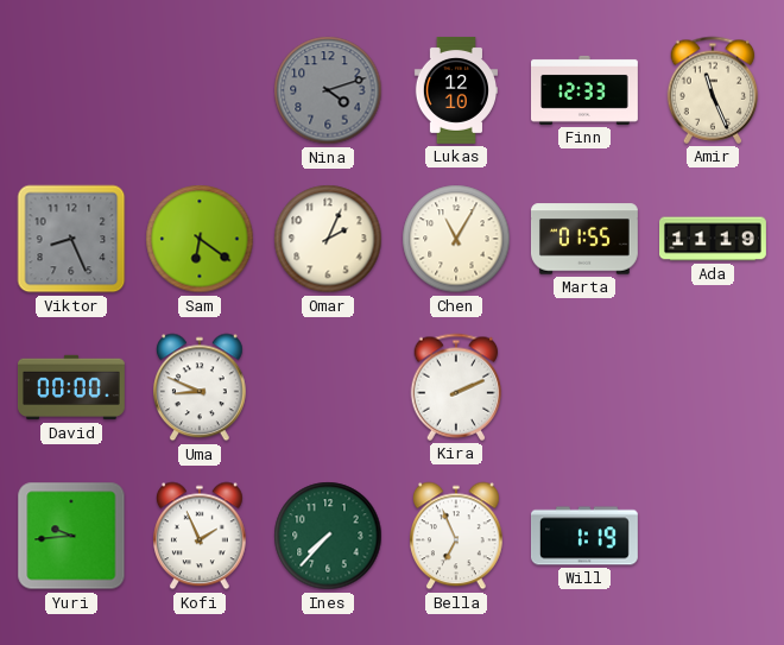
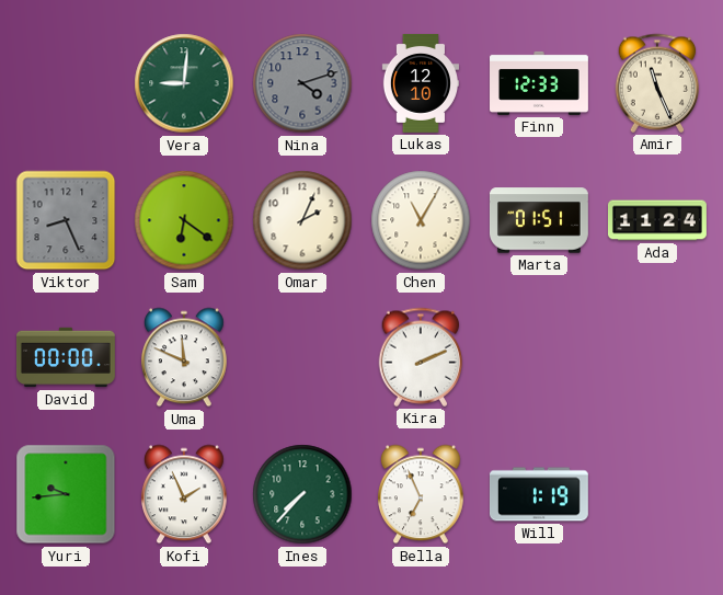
Vera: none -> 9:01
Marta: 01:55 -> 01:51
Ada: 11:19 -> 11:24
Uma: 8:49 -> 11:49
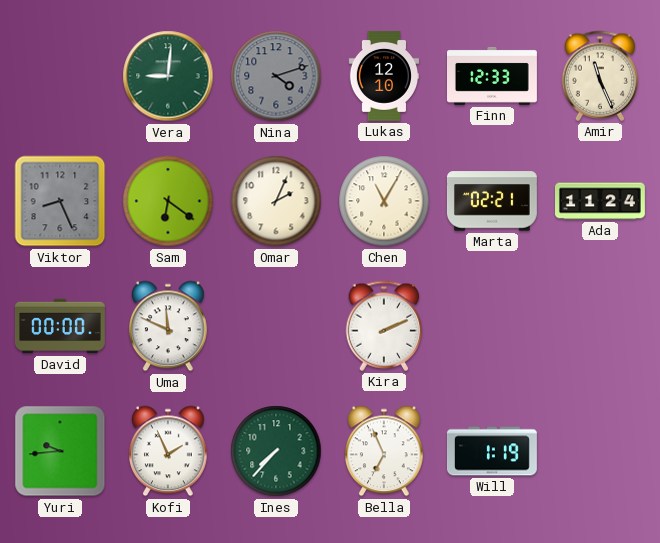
Marta: 01:51 -> 02:21
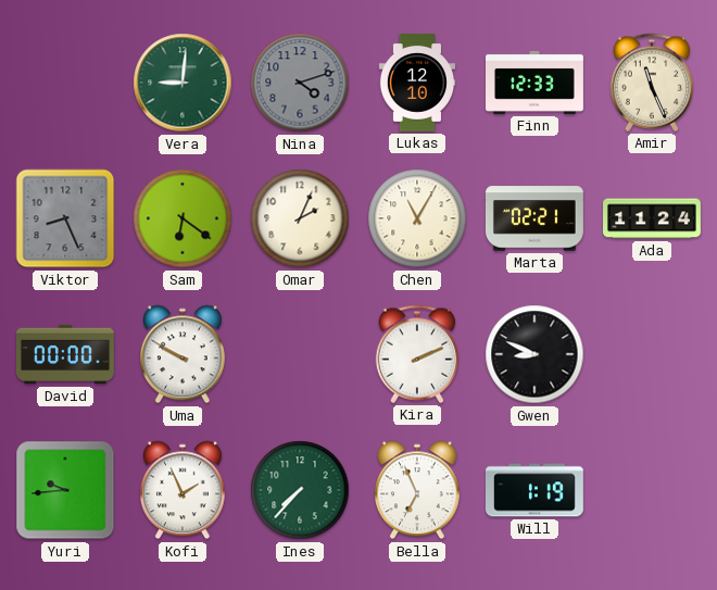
Uma: 11:49 -> 9:50
Gwen: none -> 8:49
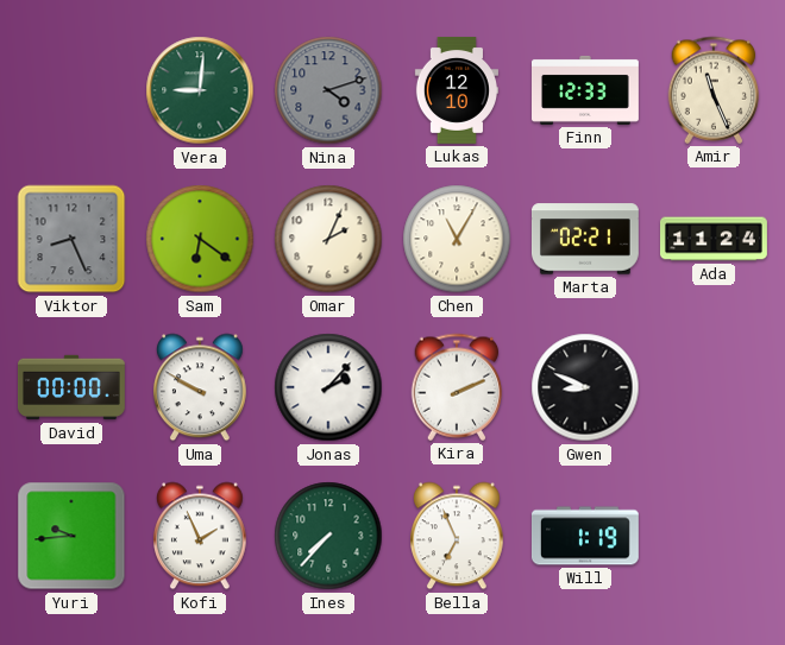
Jonas: none -> 2:07
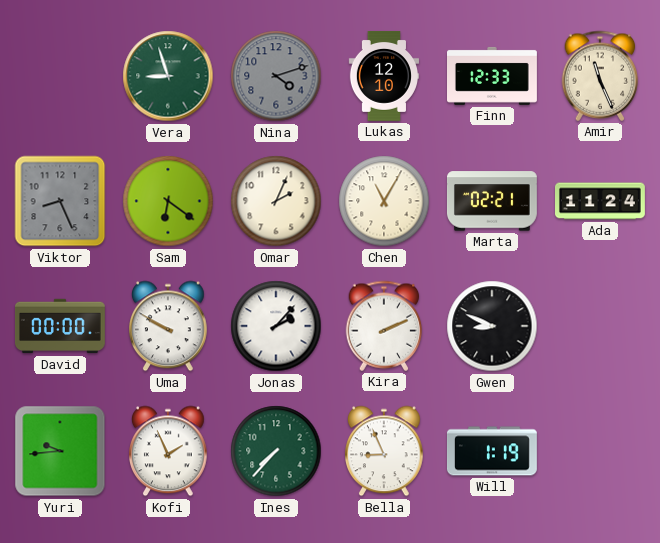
Vera: 9:01 -> 8:57
Bella: 6:56 -> 8:56
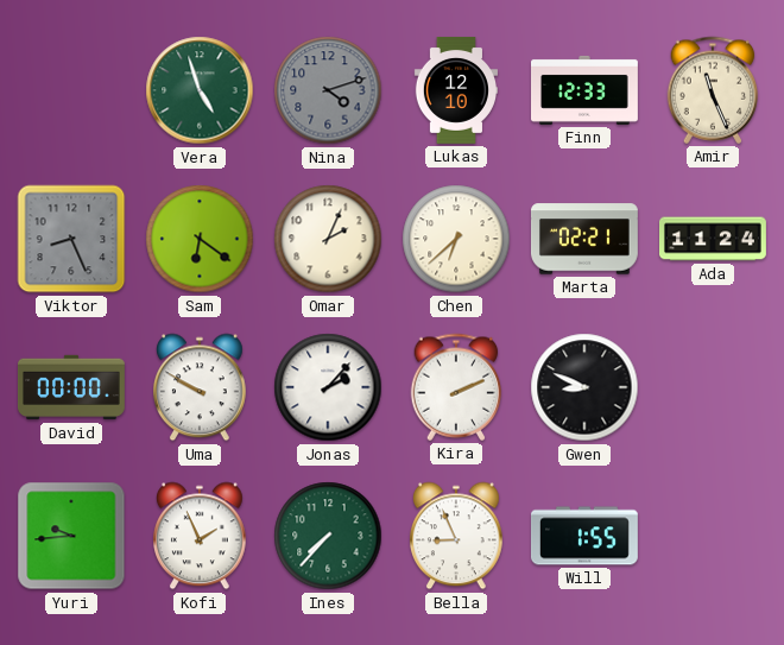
Vera: 8:57 -> 4:57
Chen: 11:05 -> 6:38
Will: 1:19 -> 1:55
